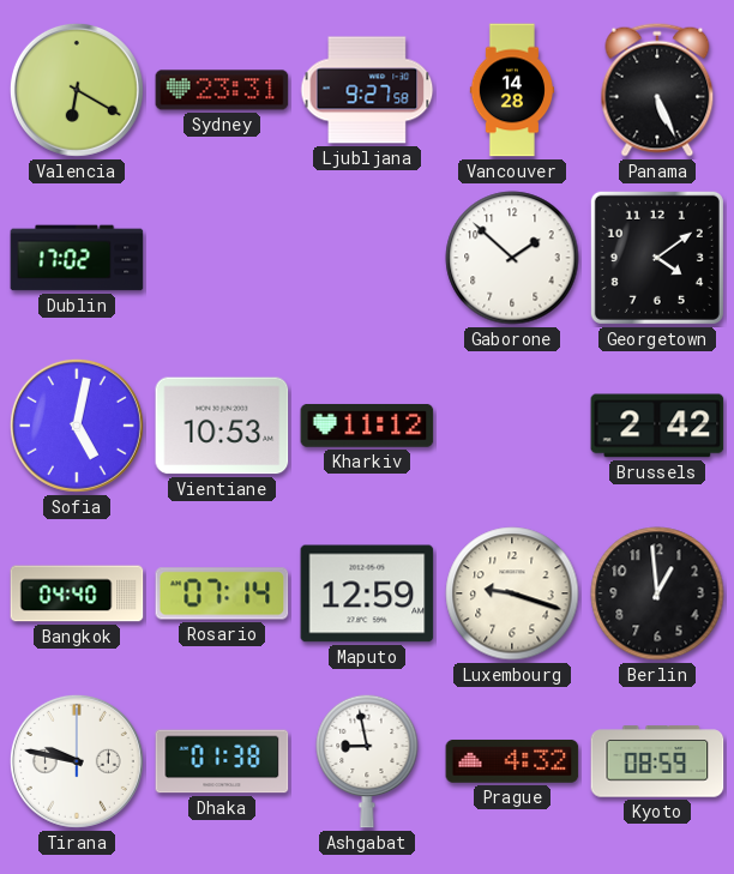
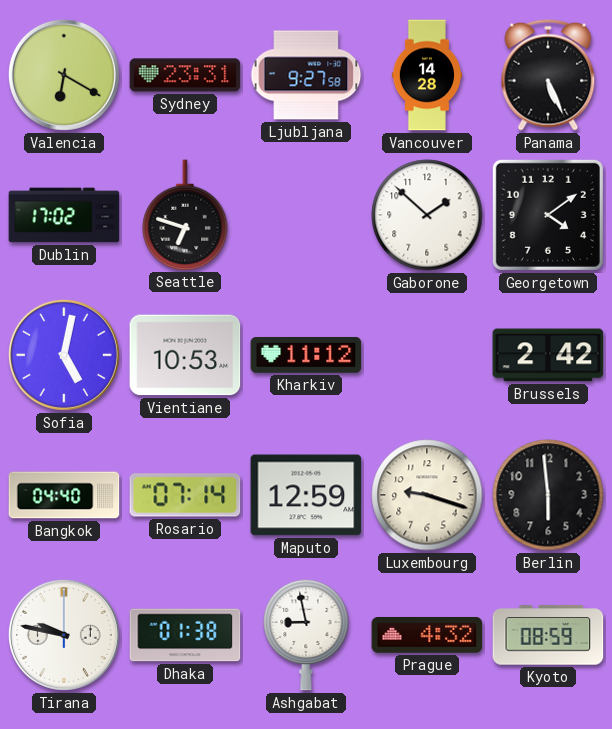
Seattle: none -> 6:48
Berlin: 12:59 -> 5:59
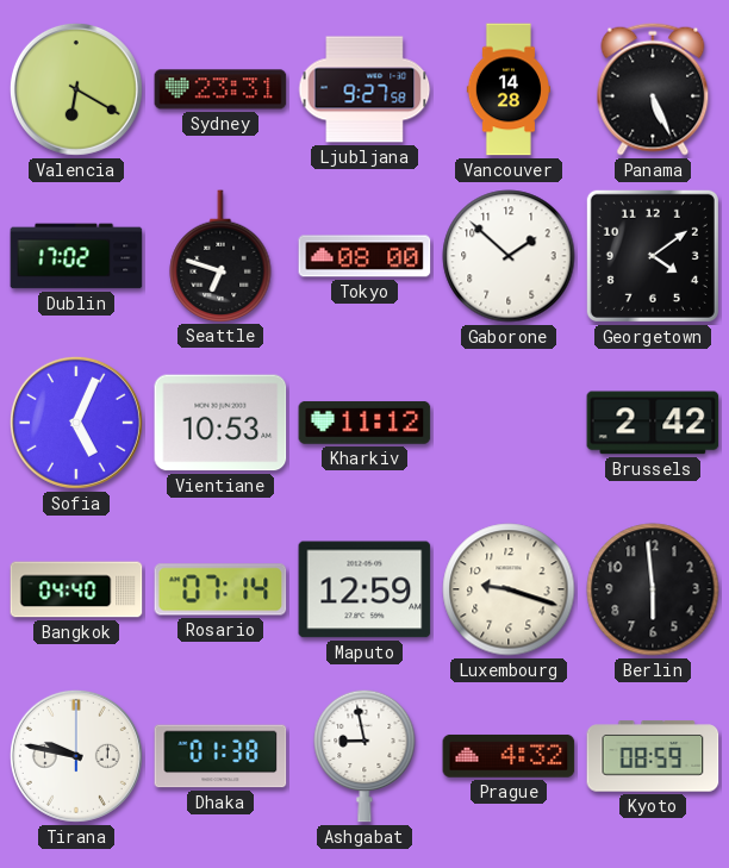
Tokyo: none -> 08:00
Sofia: 5:02 -> 5:04
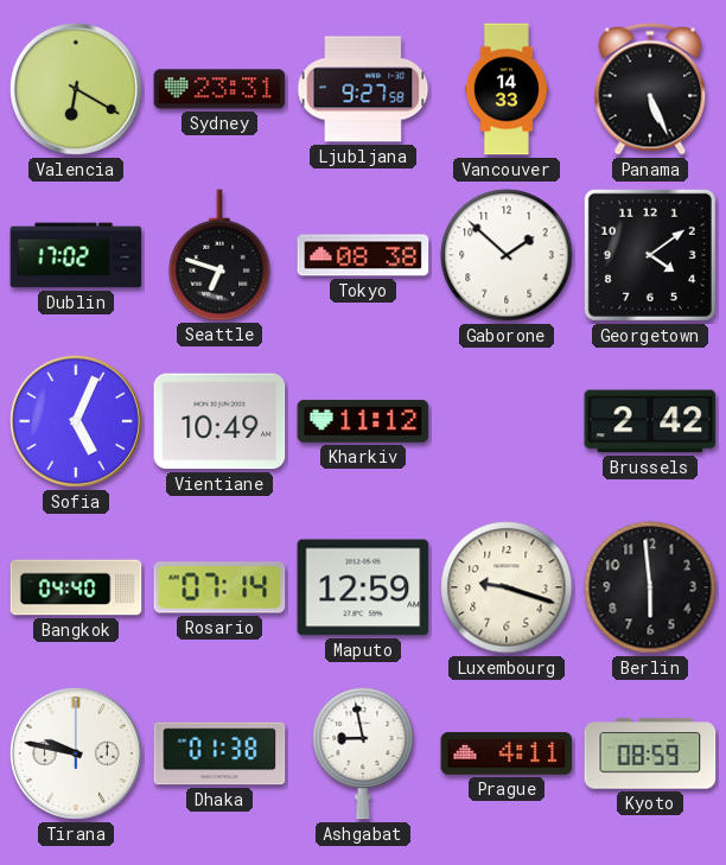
Vancouver: 14:28 -> 14:33
Tokyo: 08:00 -> 08:38
Vientiane: 10:53 -> 10:49
Prague: 4:32 -> 4:11
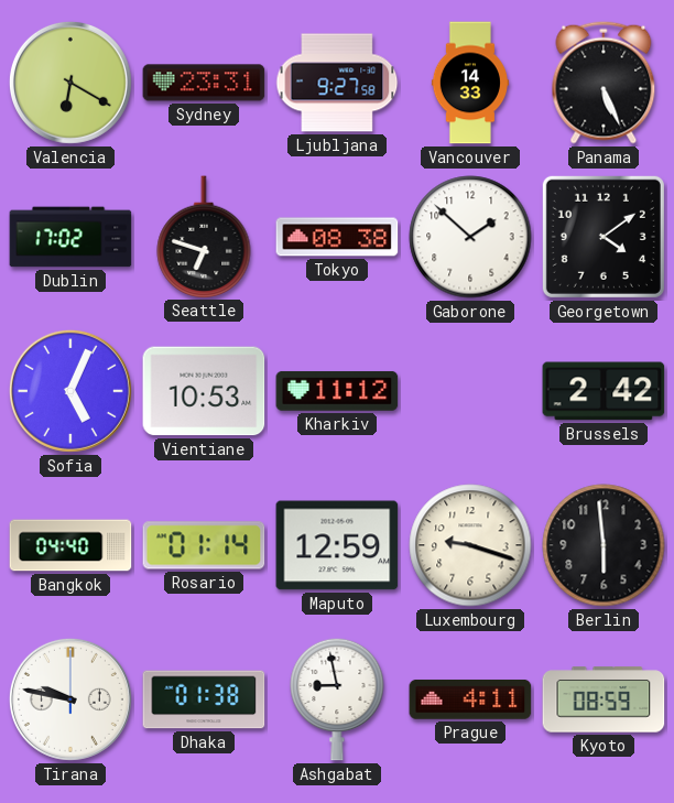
Vientiane: 10:49 -> 10:53
Rosario: 07:14 -> 01:14
